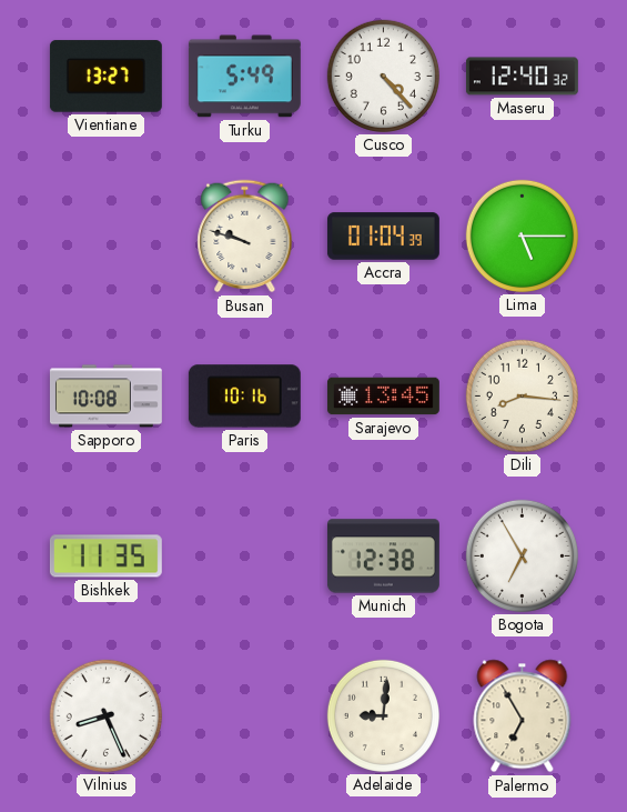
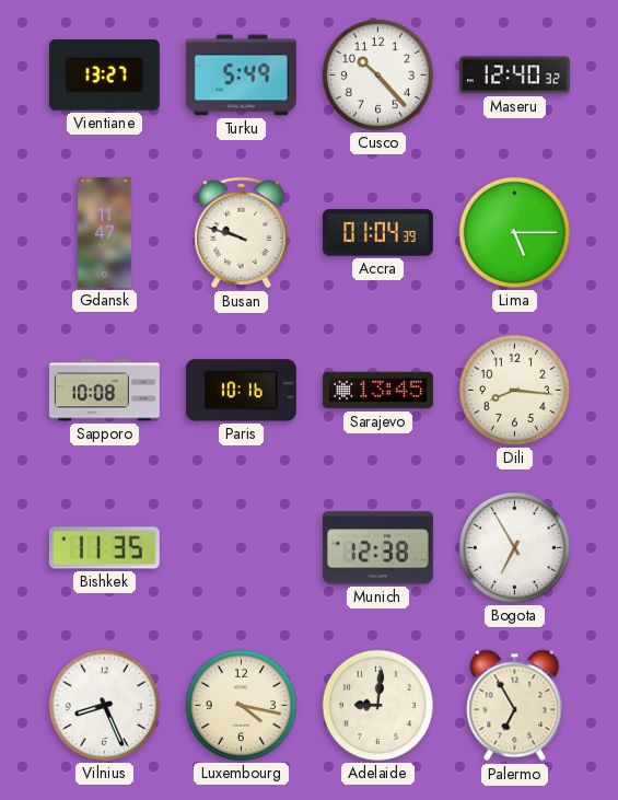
Cusco: 4:23 -> 10:23
Gdansk: none -> 11:47
Luxembourg: none -> 4:17
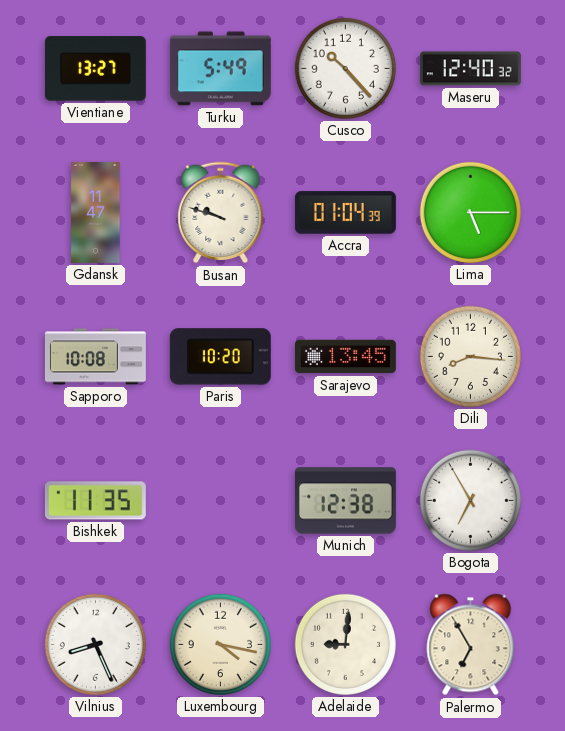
Paris: 10:16 -> 10:20
